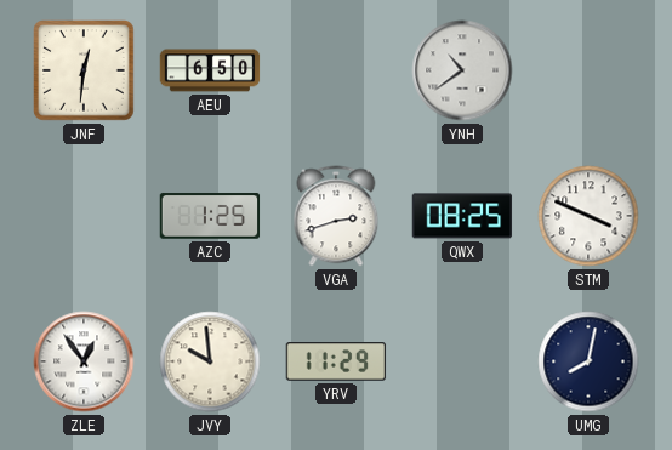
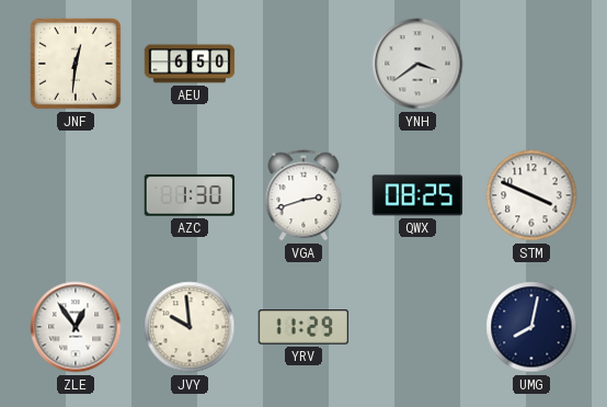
YNH: 10:39 -> 3:39
AZC: 1:25 -> 1:30
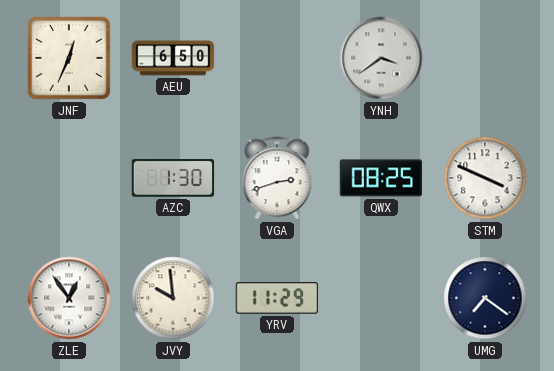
JNF: 12:31 -> 12:34
UMG: 8:02 -> 7:21
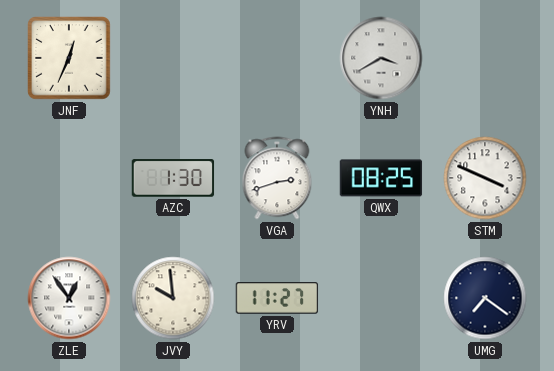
AEU: 6:50 -> none
YNH: 3:39 -> 3:40
YRV: 11:29 -> 11:27
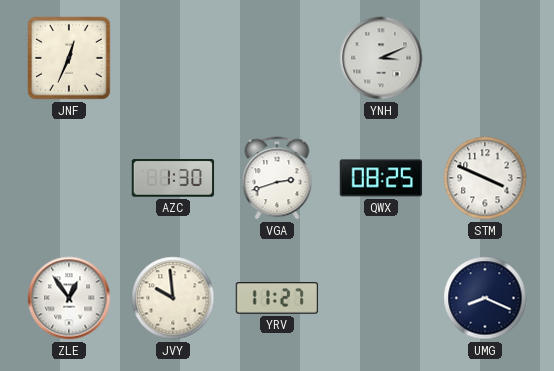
YNH: 3:40 -> 3:11
UMG: 7:21 -> 8:19
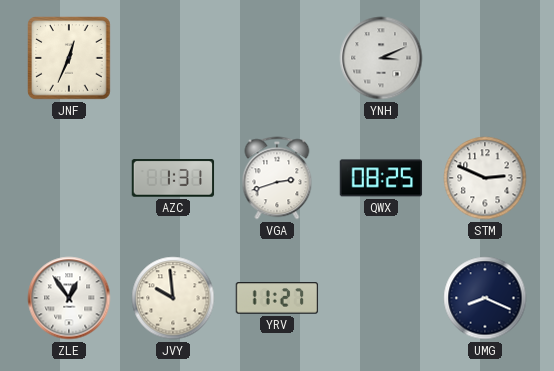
AZC: 1:30 -> 1:31
STM: 3:49 -> 2:49
